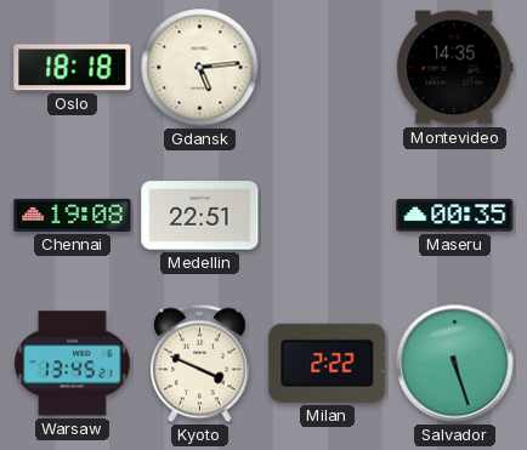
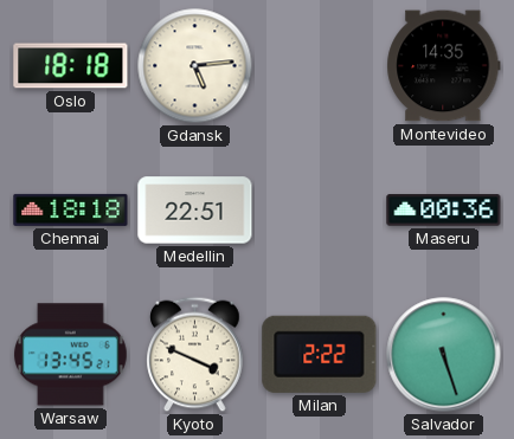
Chennai: 19:08 -> 18:18
Maseru: 00:35 -> 00:36
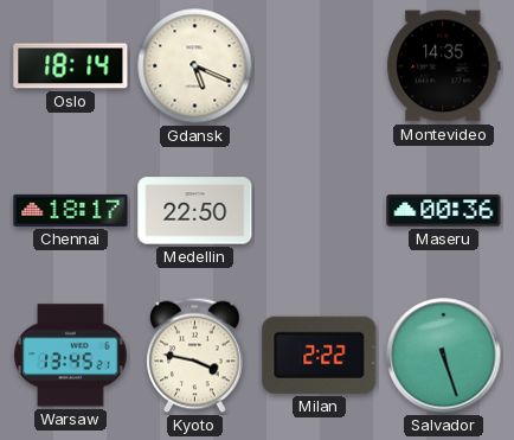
Oslo: 18:18 -> 18:14
Gdansk: 5:14 -> 5:19
Chennai: 18:18 -> 18:17
Medellin: 22:51 -> 22:50
Kyoto: 3:49 -> 3:47
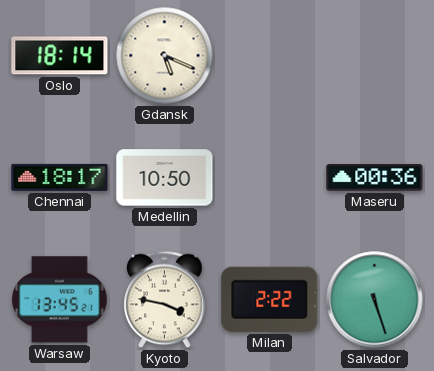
Montevideo: 14:35 -> none
Medellin: 22:50 -> 10:50
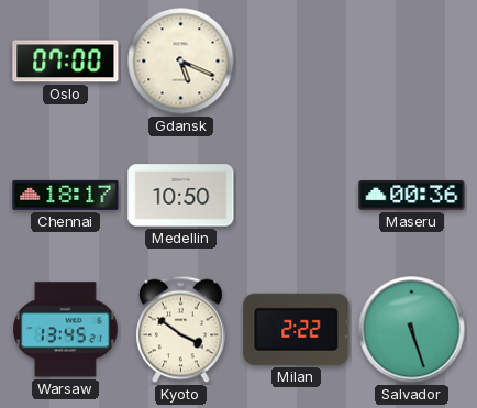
Oslo: 18:14 -> 07:00
Kyoto: 3:47 -> 3:51
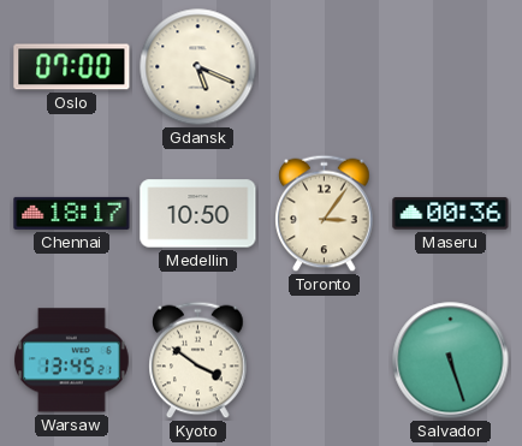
Toronto: none -> 3:06
Milan: 2:22 -> none
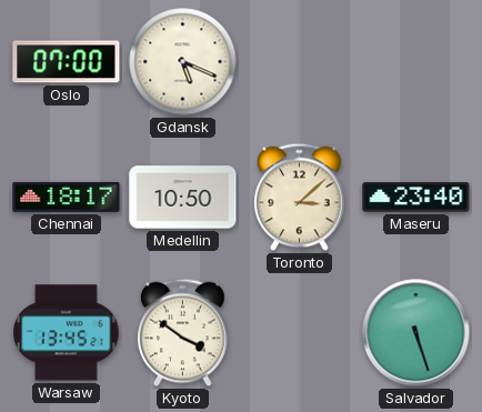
Toronto: 3:06 -> 3:08
Maseru: 00:36 -> 23:40
